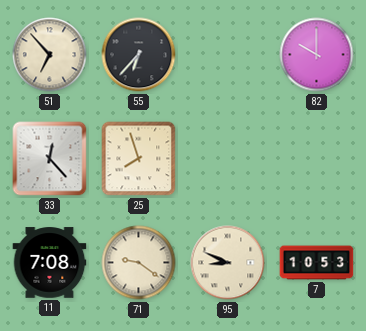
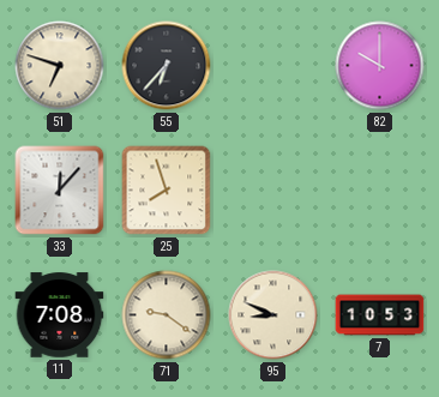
51: 6:53 -> 6:48
33: 12:23 -> 12:07
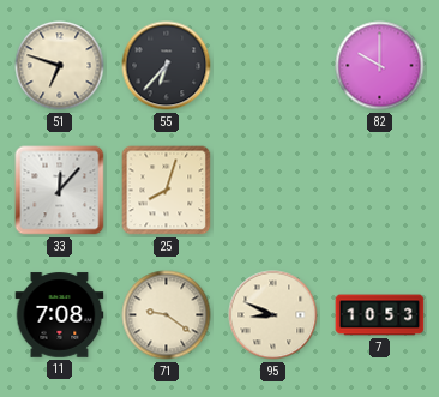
25: 7:57 -> 8:03
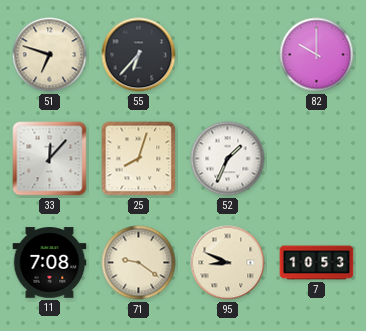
52: none -> 1:34
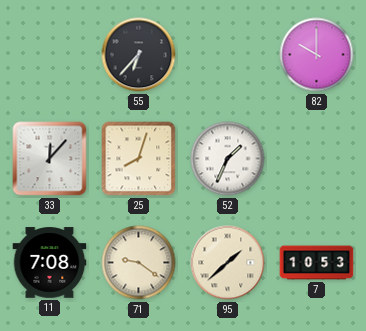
51: 6:48 -> none
95: 8:49 -> 1:38
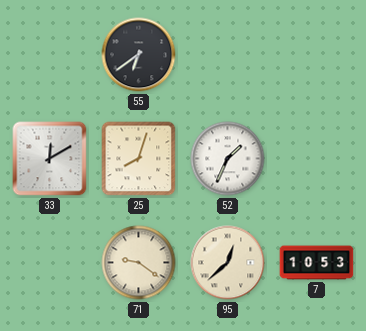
55: 6:37 -> 6:39
82: 10:00 -> none
33: 12:07 -> 12:10
11: 7:08 -> none
95: 1:38 -> 12:38
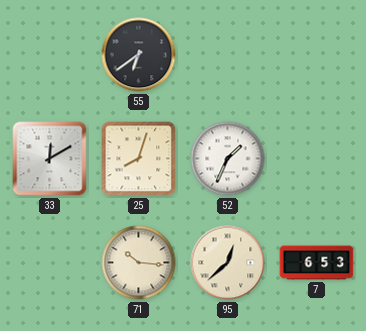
71: 9:21 -> 10:16
7: 10:53 -> 6:53
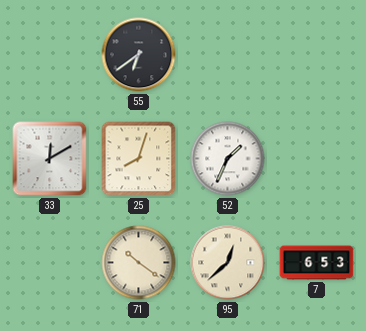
71: 10:16 -> 10:21
